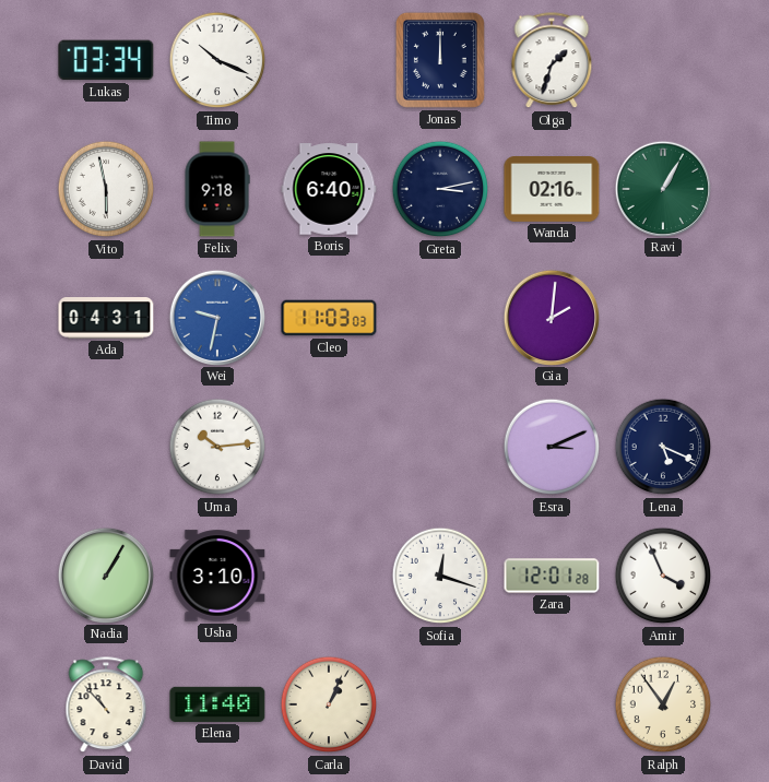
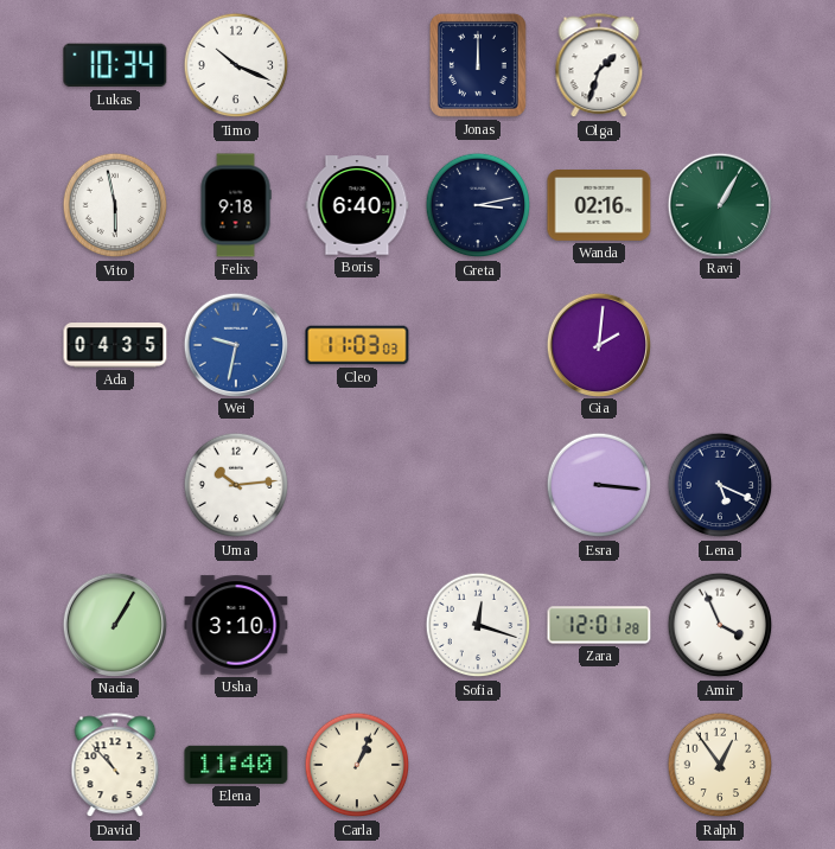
Lukas: 03:34 -> 10:34
Ada: 04:31 -> 04:35
Esra: 3:11 -> 3:16
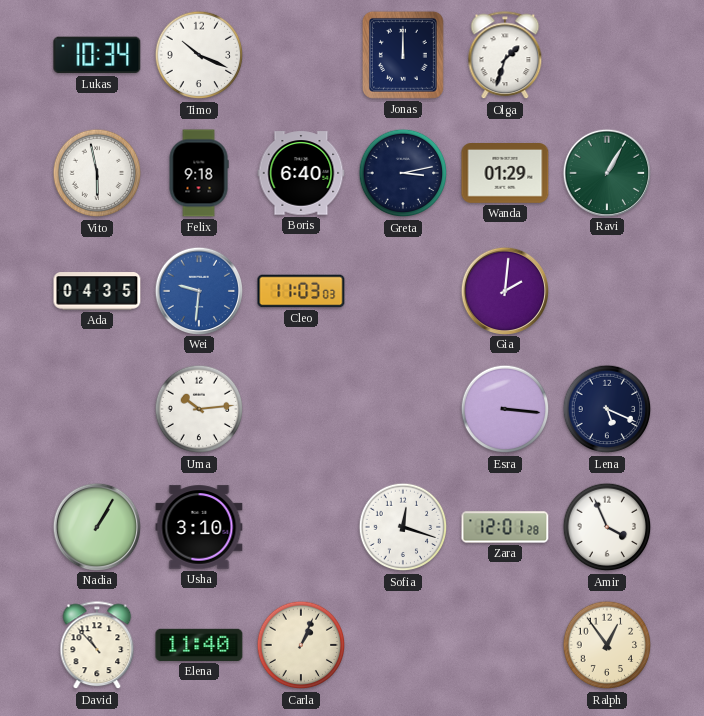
Wanda: 02:16 -> 01:29
Wei: 9:32 -> 9:31
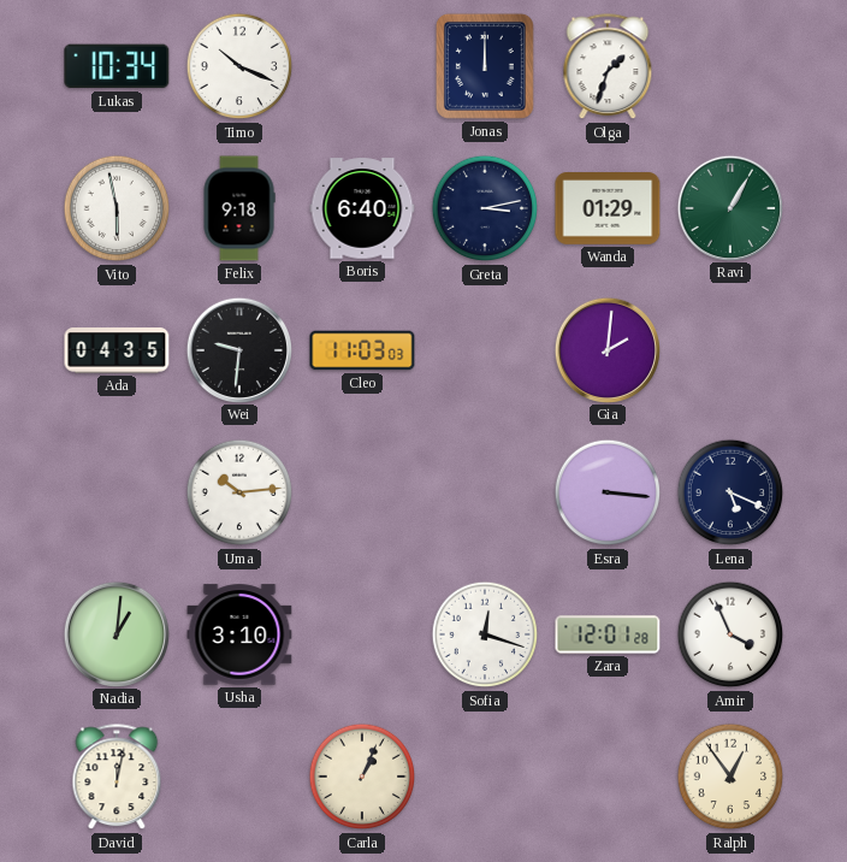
Wei dial: blue -> black
Nadia: 1:05 -> 1:01
David: 10:53 -> 12:02
Elena: 11:40 -> none
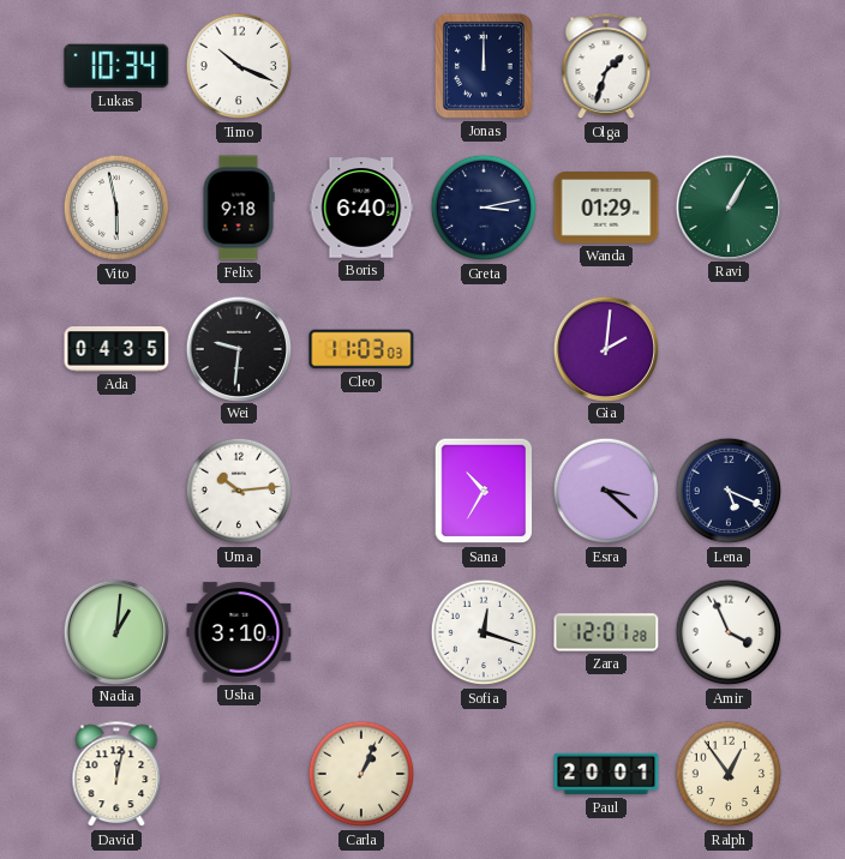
Sana: none -> 10:35
Esra: 3:16 -> 3:22
Paul: none -> 20:01
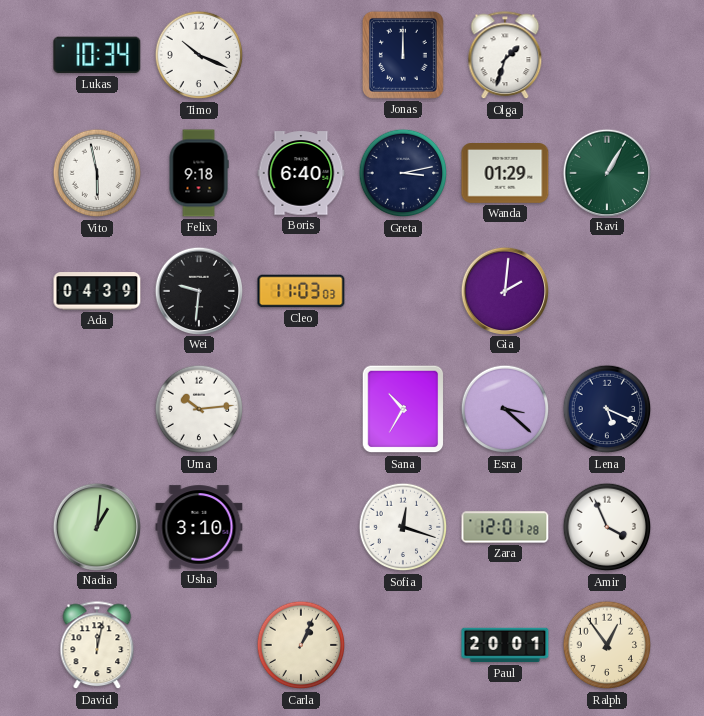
Ada: 04:35 -> 04:39
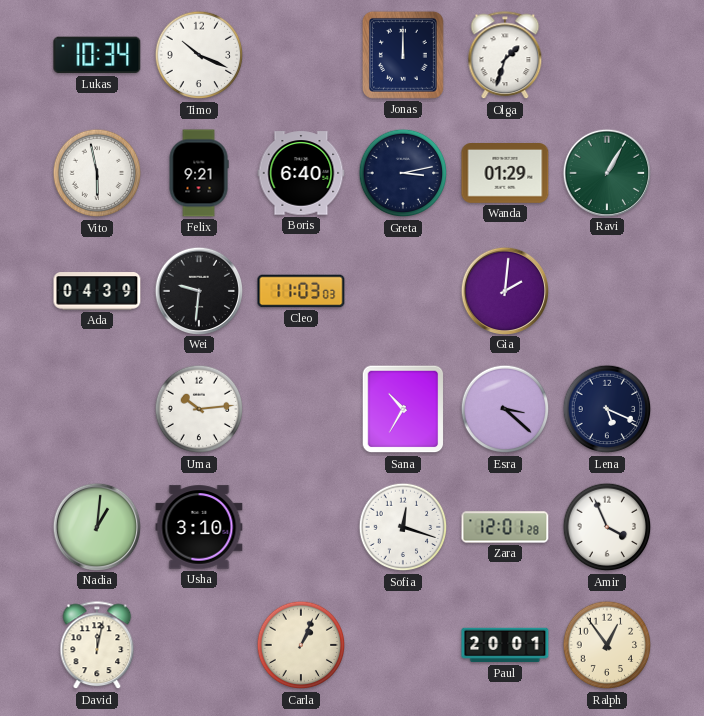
Felix: 9:18 -> 9:21
